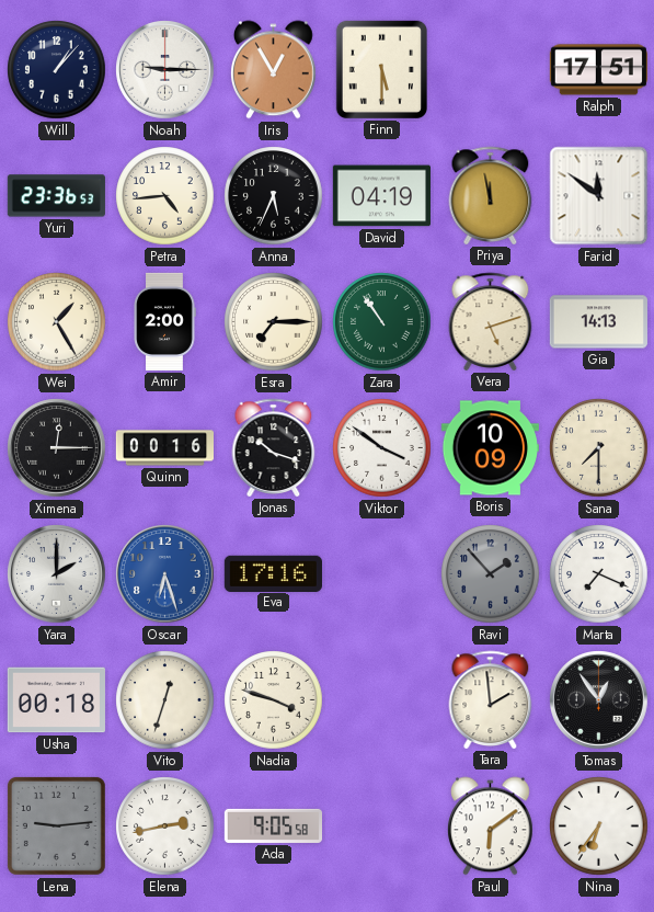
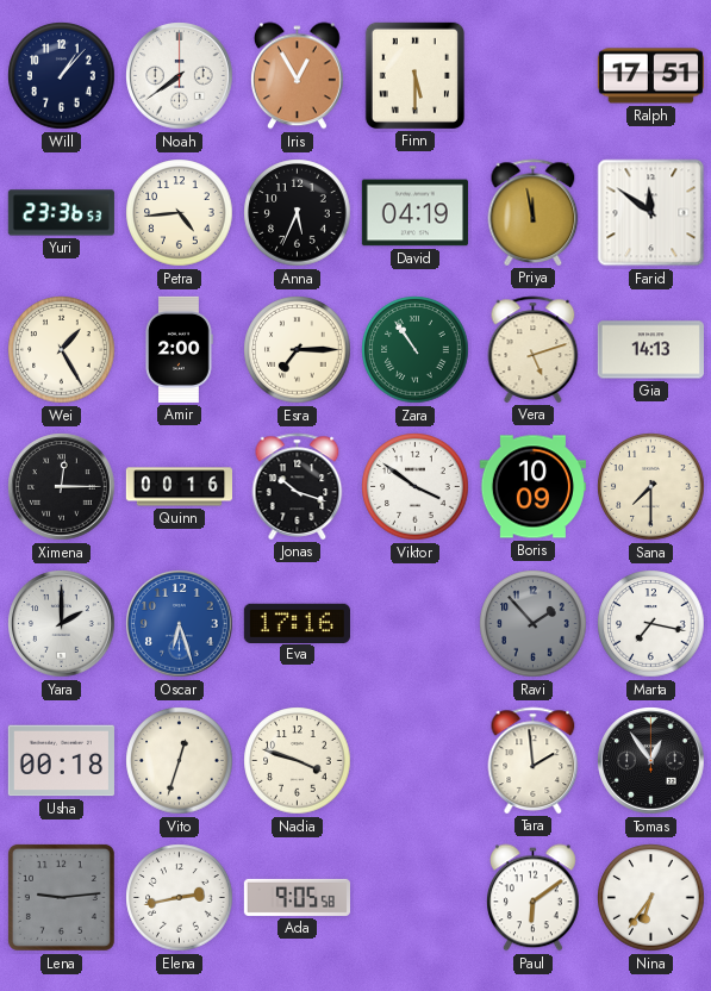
Noah: 9:15 -> 7:39
Marta: 7:19 -> 7:17
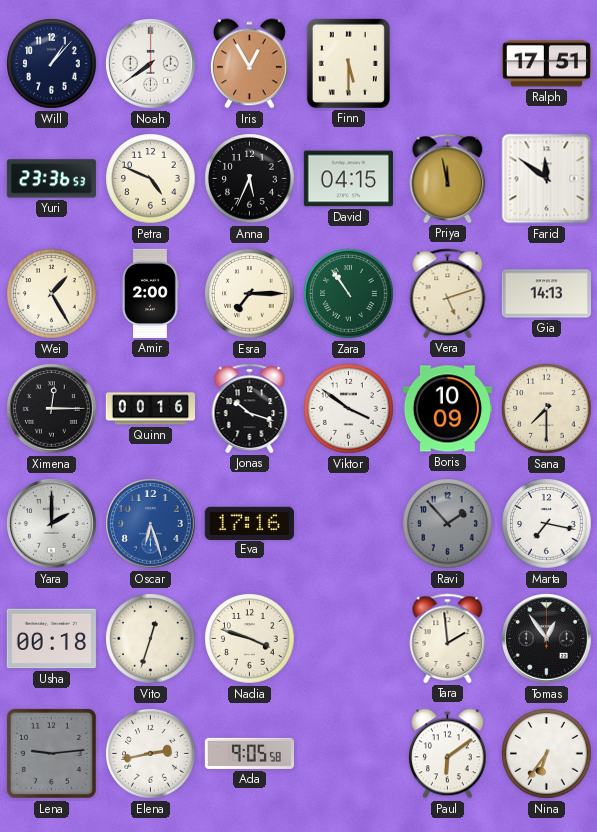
Petra: 4:44 -> 4:49
David: 04:19 -> 04:15
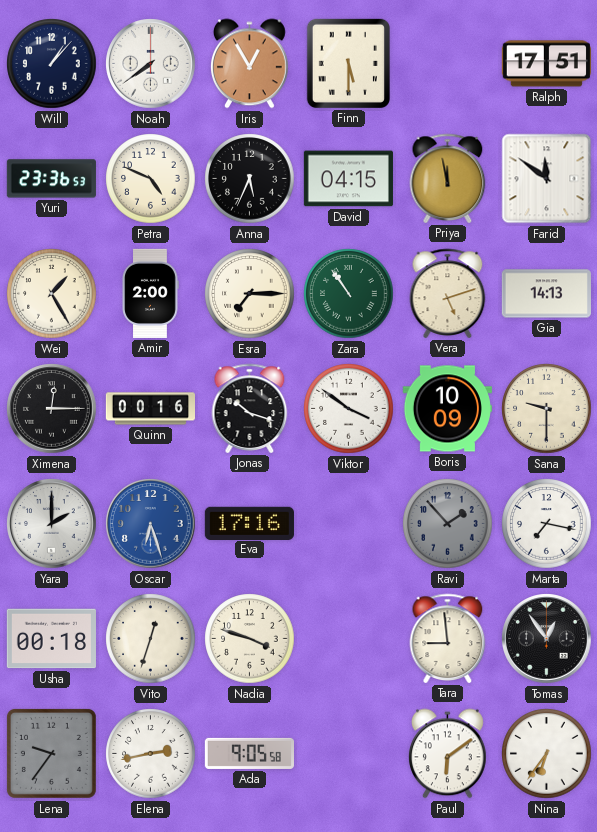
Sana: 7:30 -> 9:30
Tara: 1:59 -> 8:59
Lena: 9:14 -> 9:36
